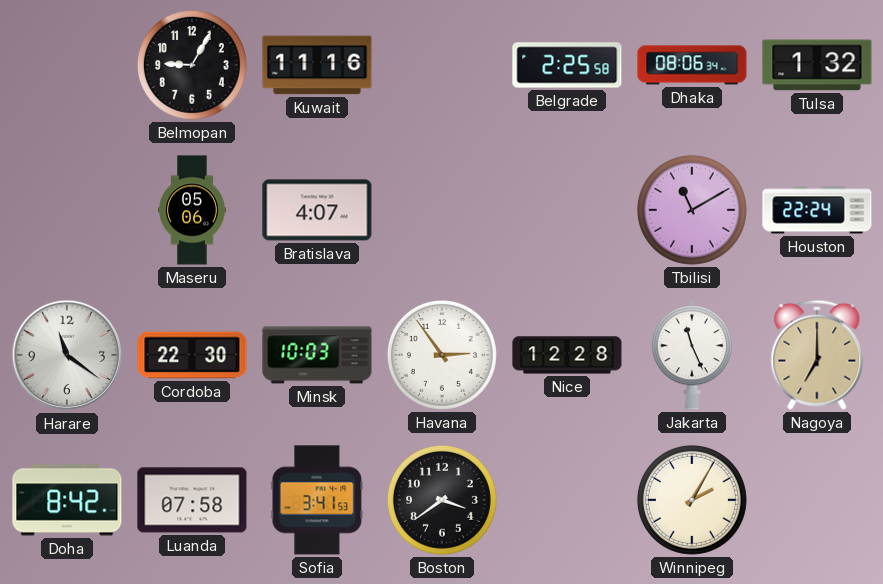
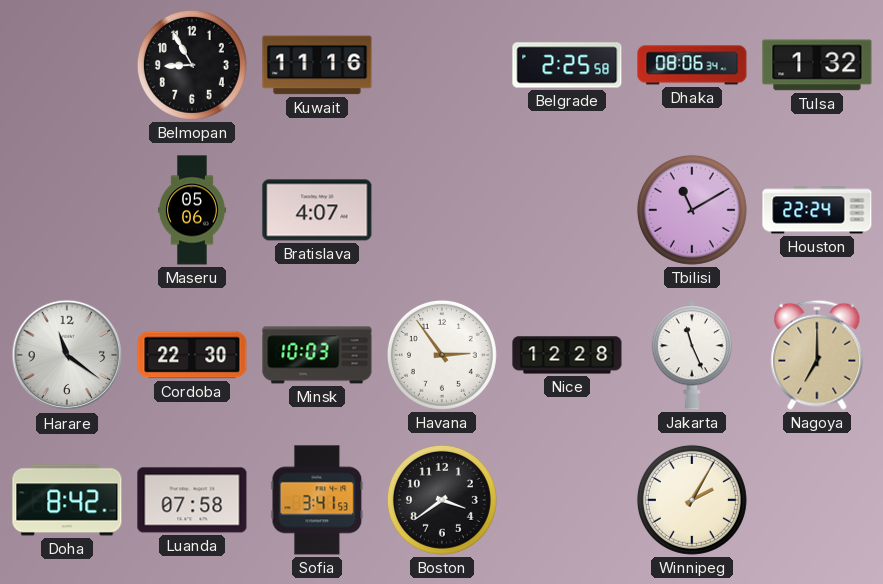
Belmopan: 9:05 -> 8:55
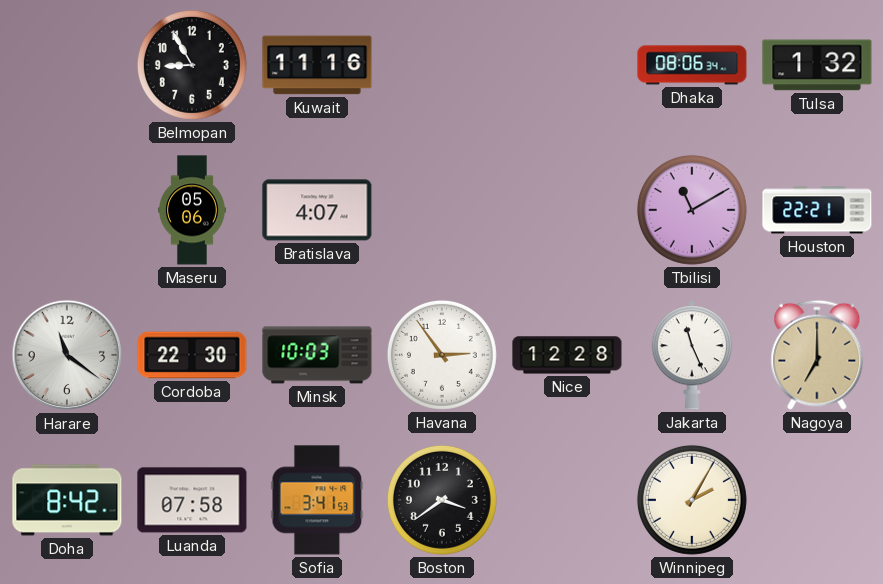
Belgrade: 2:25 -> none
Houston: 22:24 -> 22:21
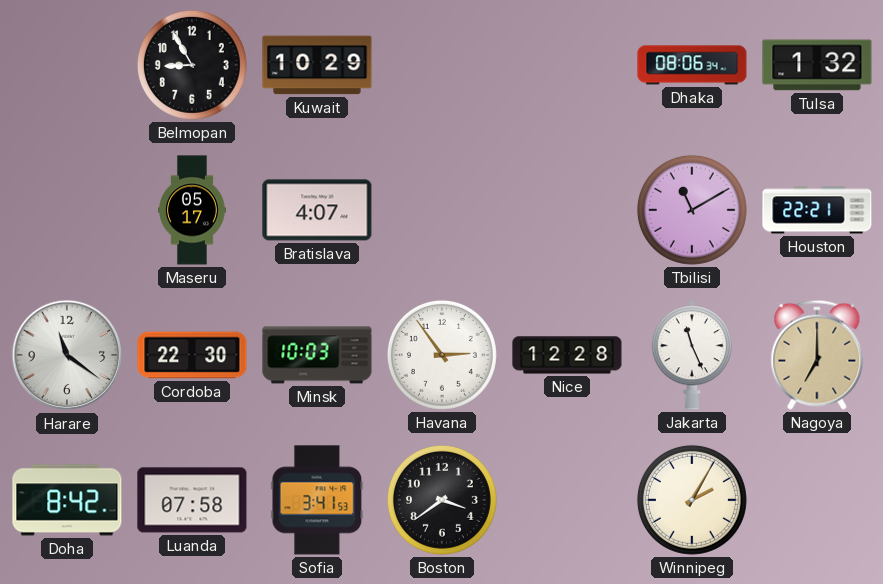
Kuwait: 11:16 -> 10:29
Maseru: 05:06 -> 05:17
